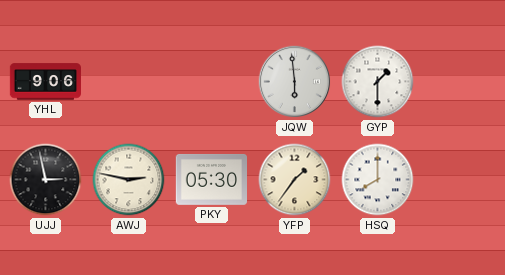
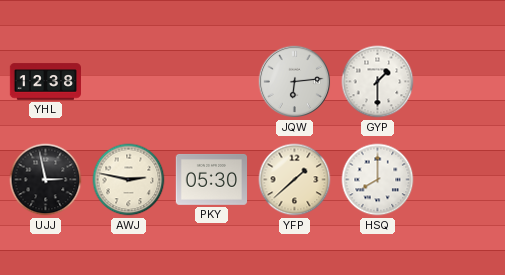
YHL: 9:06 -> 12:38
JQW: 5:59 -> 6:14
YFP: 1:36 -> 1:38
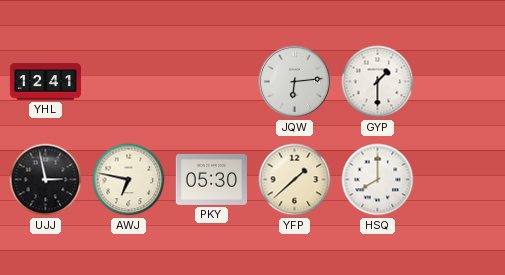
YHL: 12:38 -> 12:41
AWJ: 2:47 -> 6:47
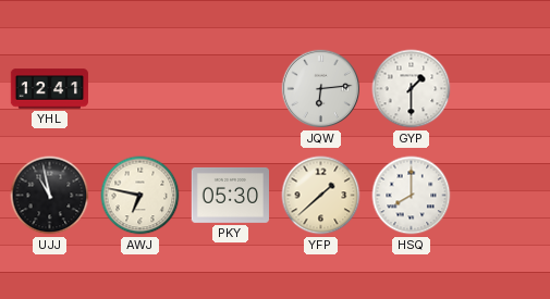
UJJ: 2:58 -> 10:58
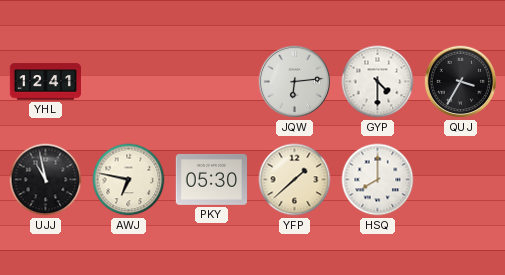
GYP: 1:30 -> 4:30
QUJ: none -> 3:35
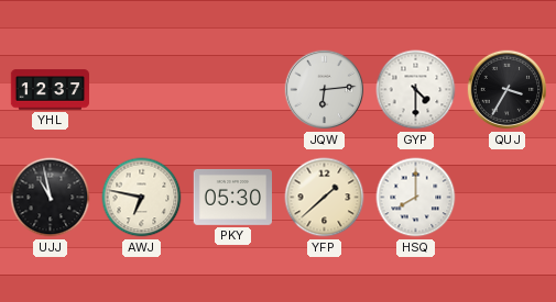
YHL: 12:41 -> 12:37
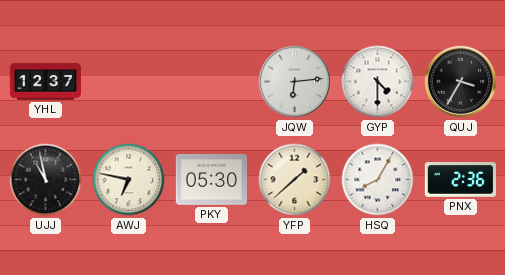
HSQ: 8:00 -> 8:05
PNX: none -> 2:36
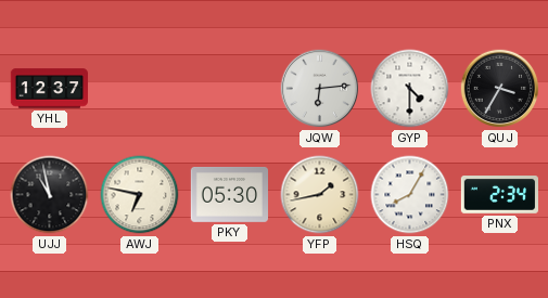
YFP: 1:38 -> 1:43
PNX: 2:36 -> 2:34
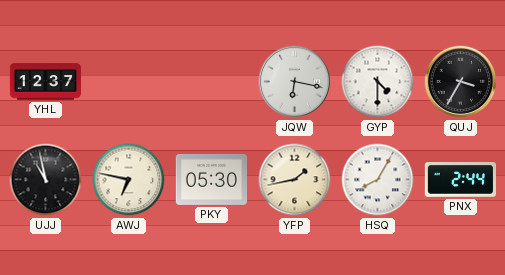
JQW: 6:14 -> 6:17
PNX: 2:34 -> 2:44
